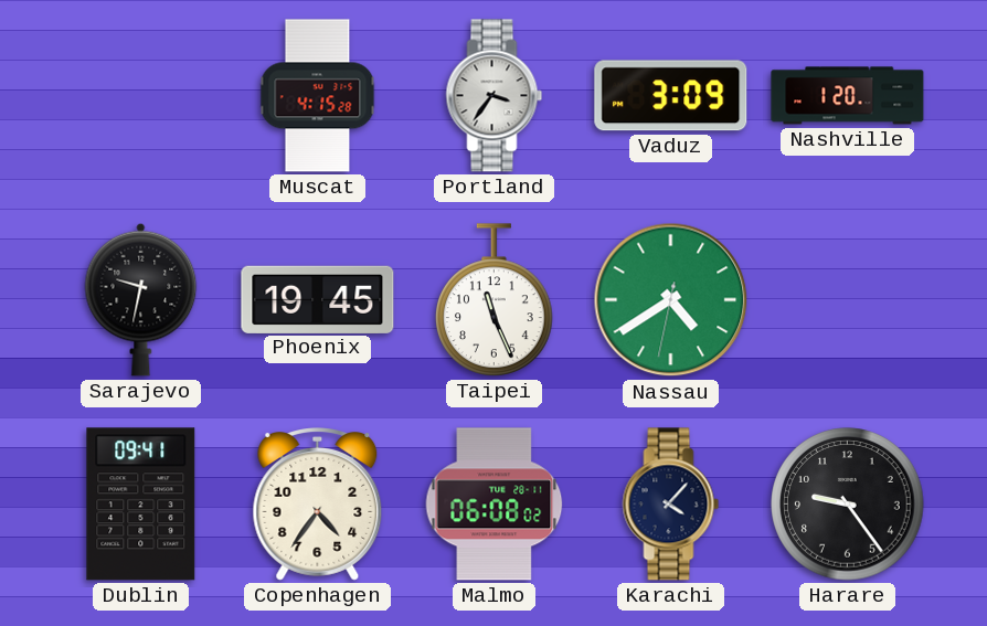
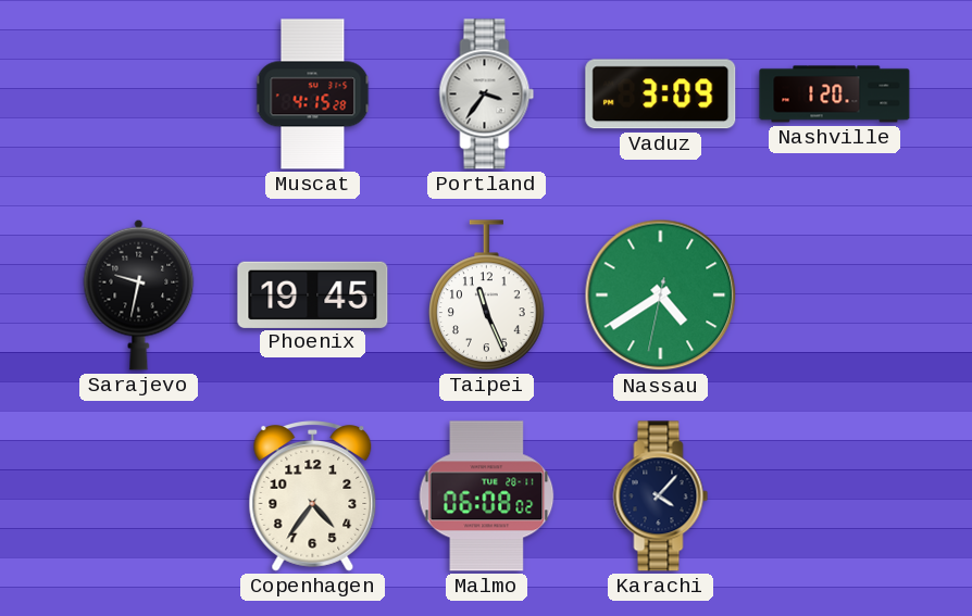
Dublin: 09:41 -> none
Harare: 9:24 -> none
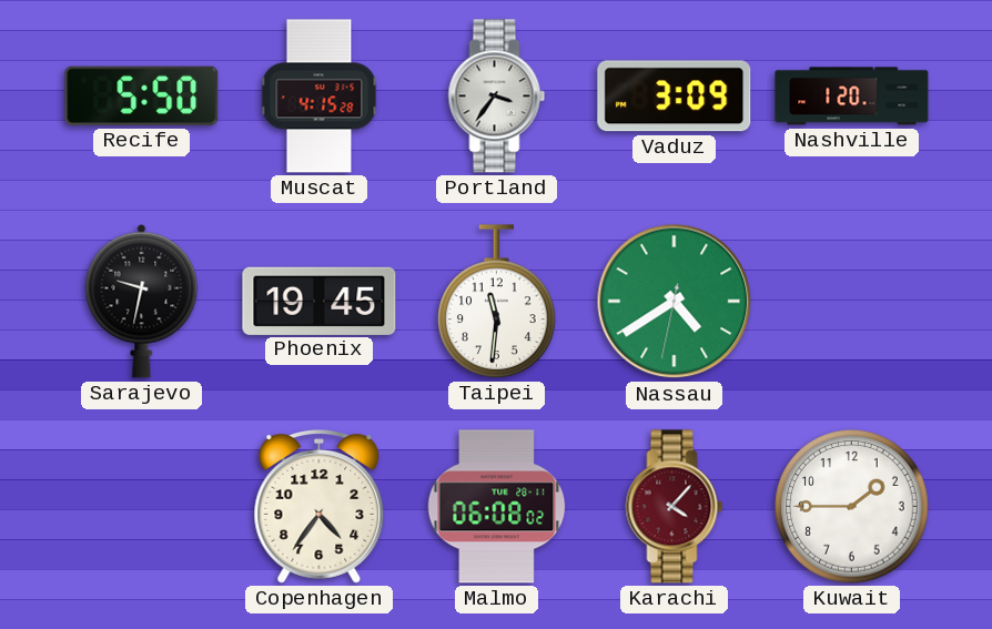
Recife: none -> 5:50
Taipei: 11:26 -> 11:31
Karachi dial: navy -> burgundy
Kuwait: none -> 1:45
